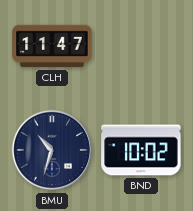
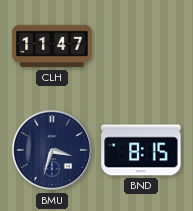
BMU: 10:33 -> 3:33
BND: 10:02 -> 8:15
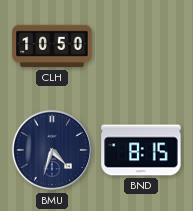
CLH: 11:47 -> 10:50
BMU: 3:33 -> 4:33
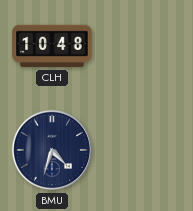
CLH: 10:50 -> 10:48
BND: 8:15 -> none
